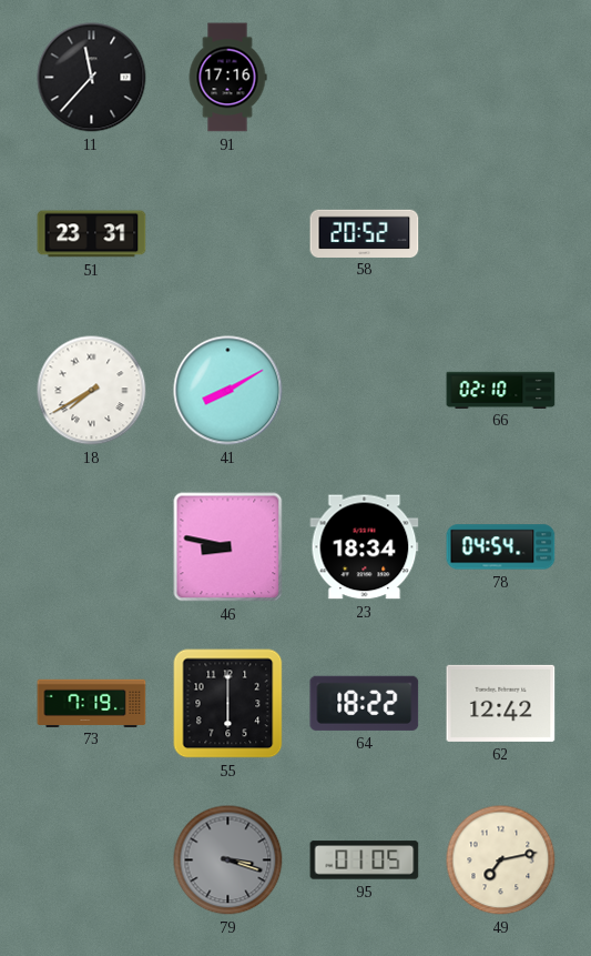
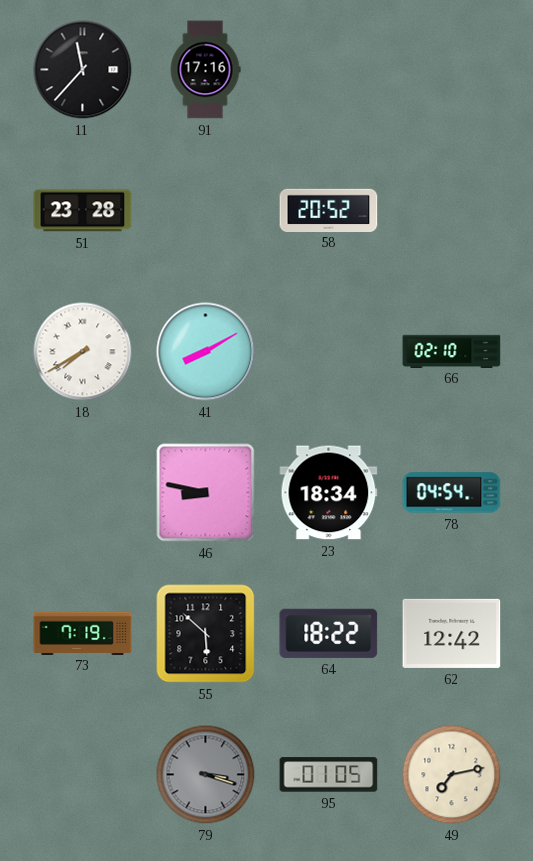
51: 23:31 -> 23:28
55: 6:00 -> 5:52
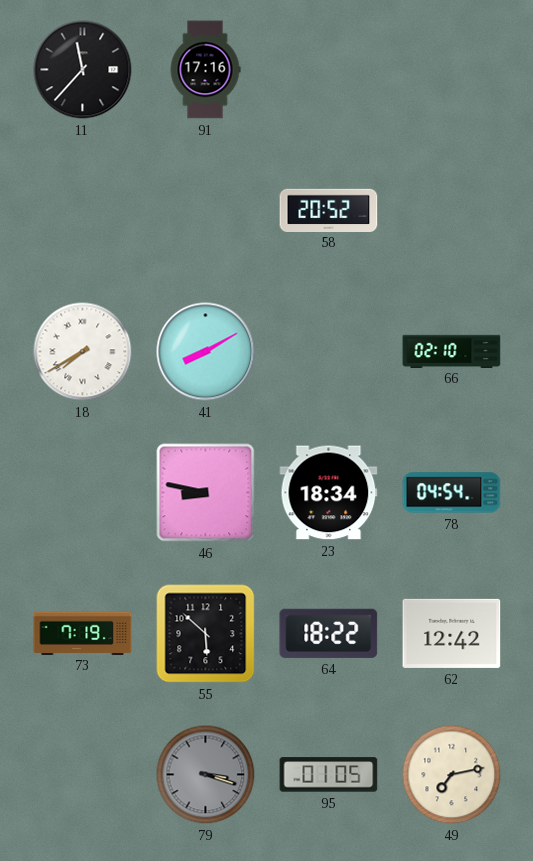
51: 23:28 -> none
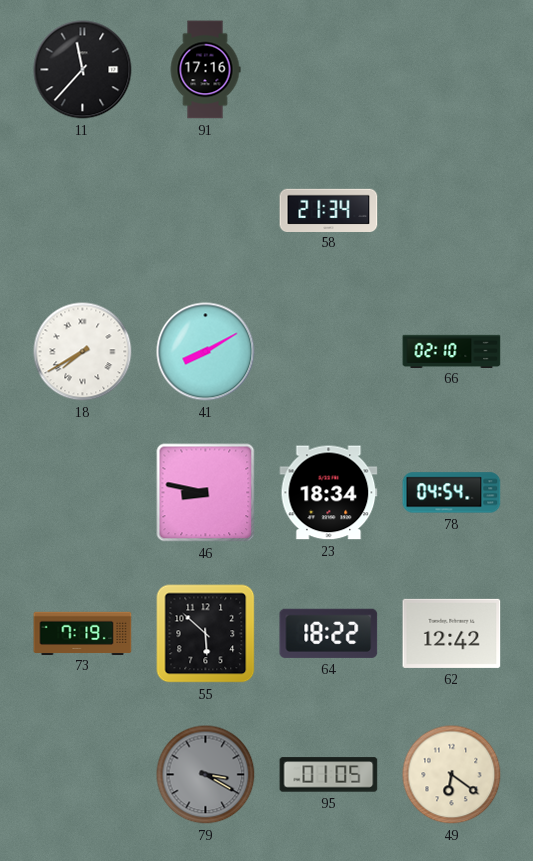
58: 20:52 -> 21:34
79: 3:18 -> 3:20
49: 7:13 -> 6:21
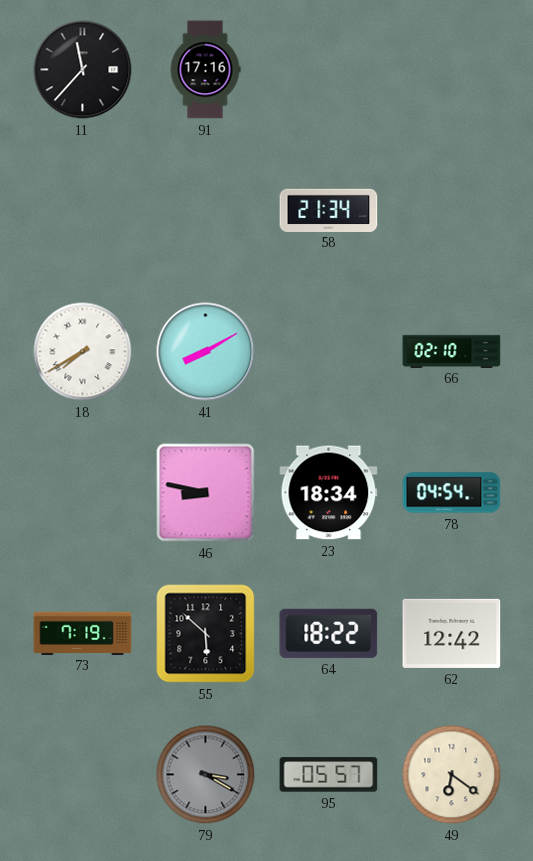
95: 01:05 -> 05:57
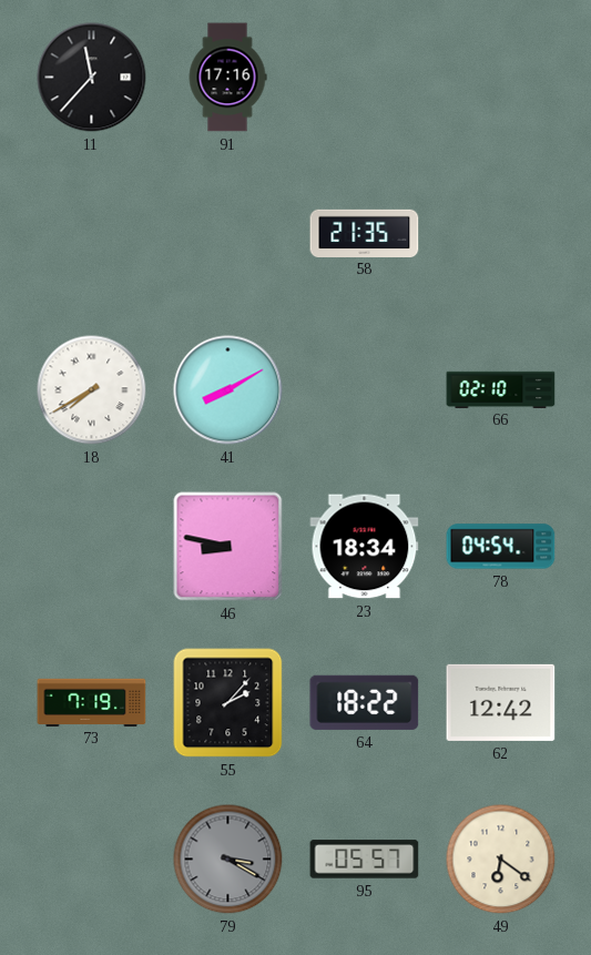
58: 21:34 -> 21:35
55: 5:52 -> 2:07
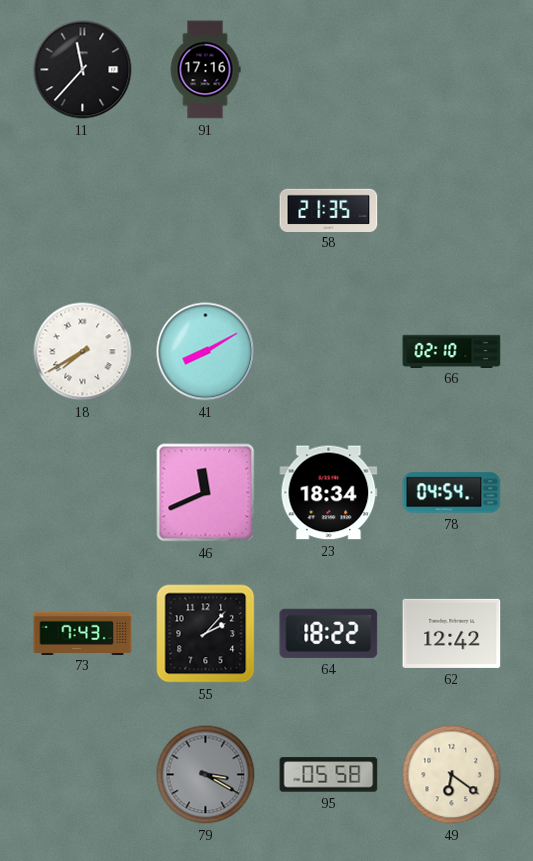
46: 8:47 -> 11:41
73: 7:19 -> 7:43
95: 05:57 -> 05:58
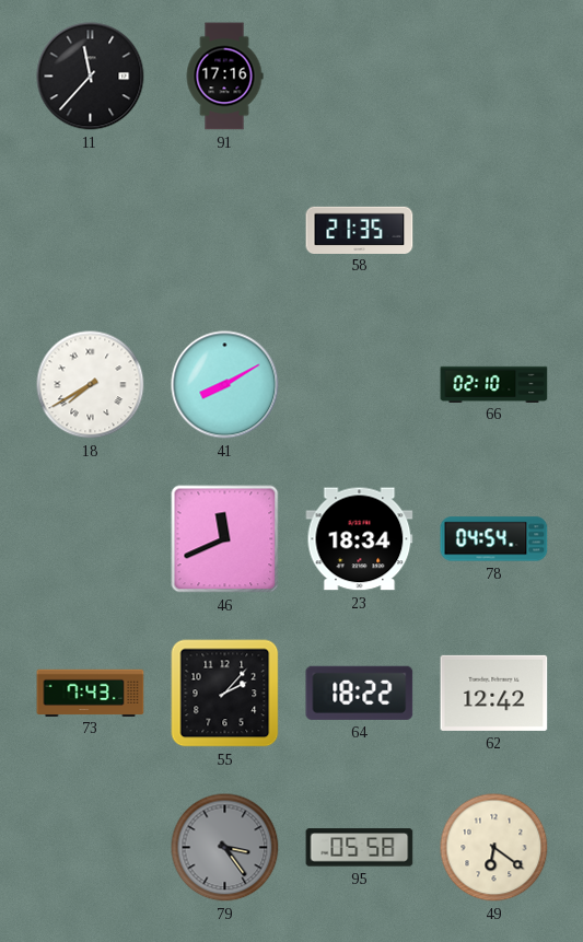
79: 3:20 -> 3:24
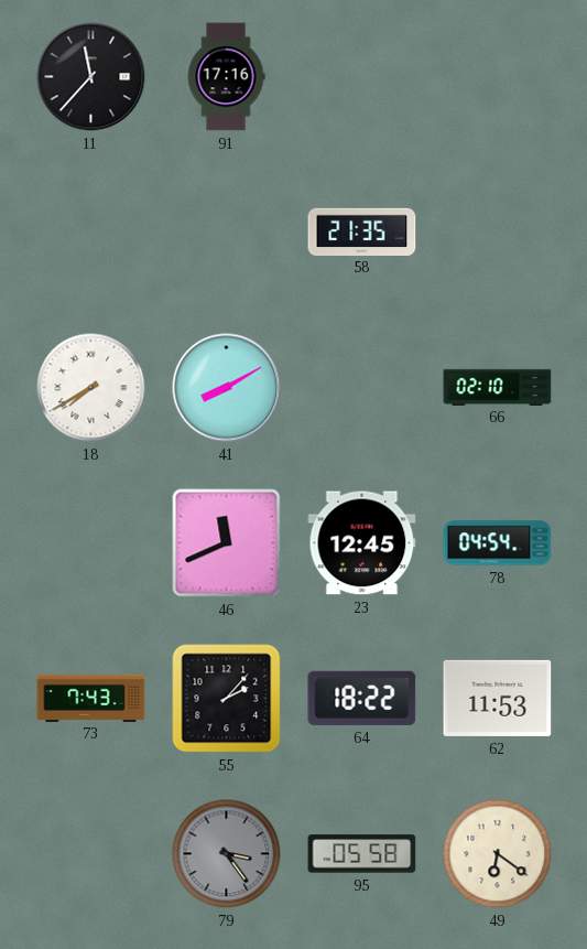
23: 18:34 -> 12:45
62: 12:42 -> 11:53
